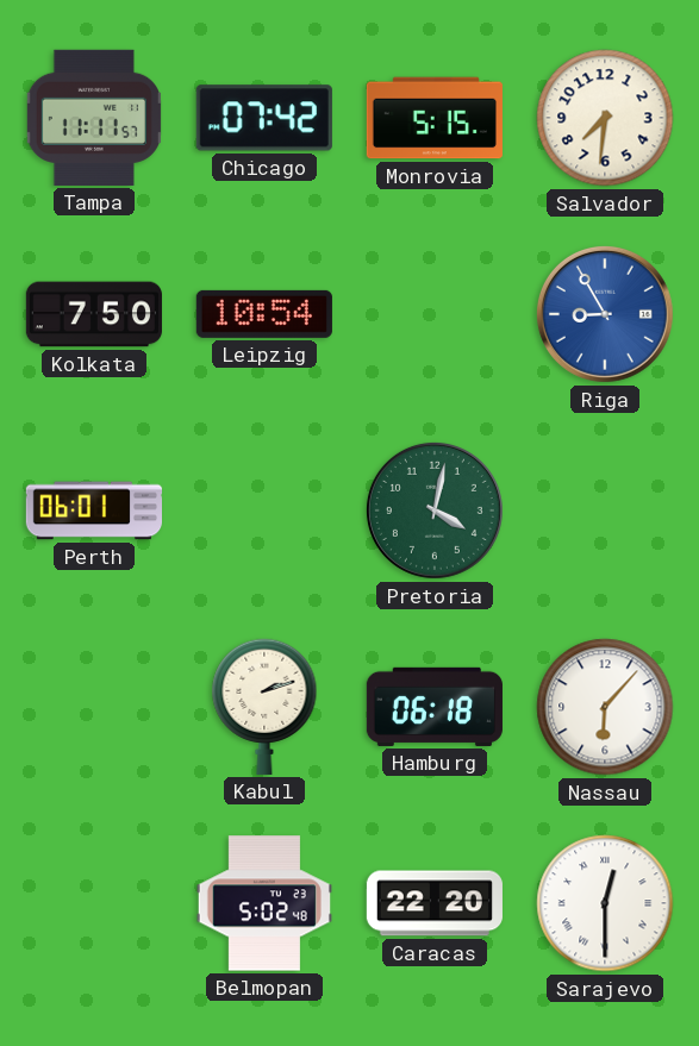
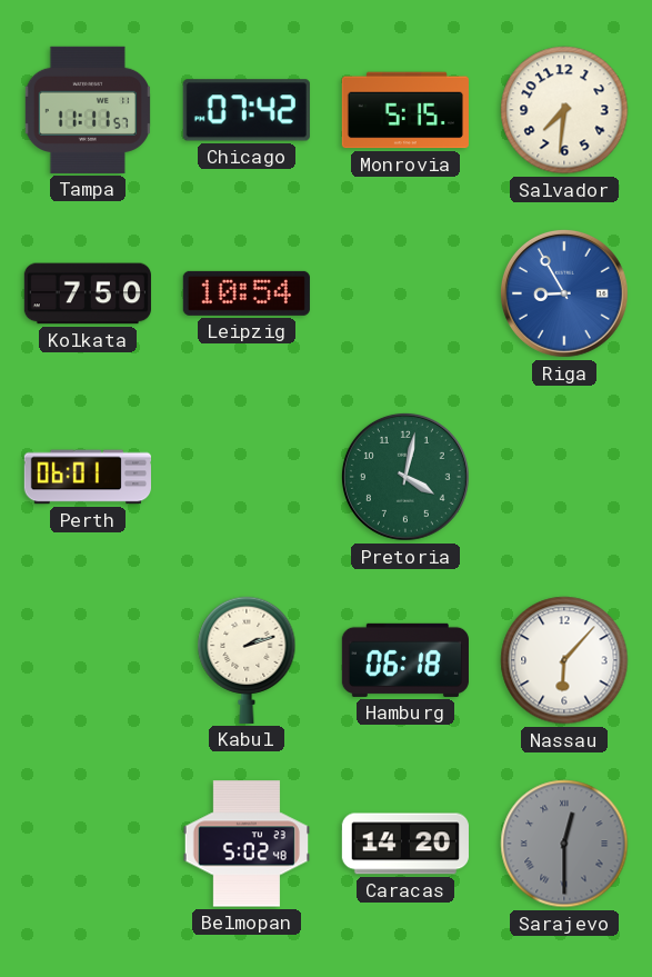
Caracas: 22:20 -> 14:20
Sarajevo dial: white -> grey
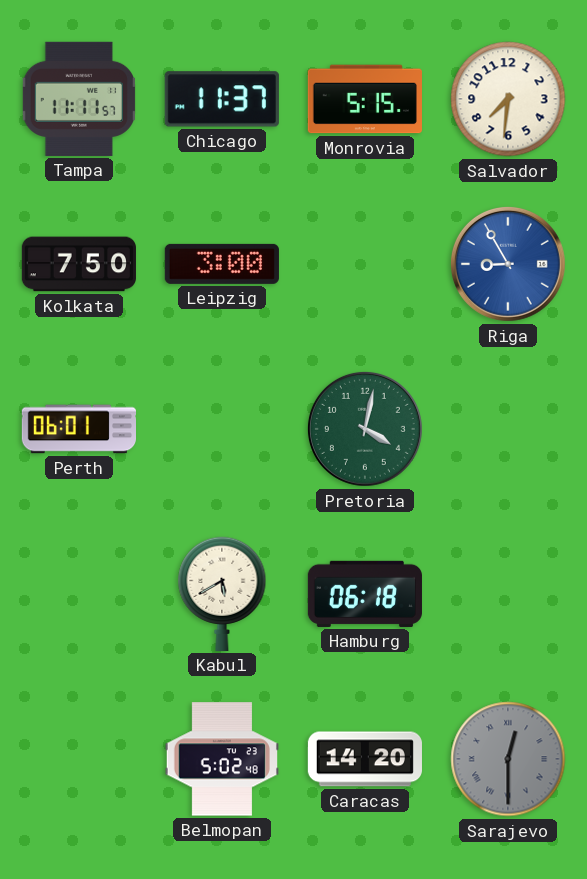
Chicago: 07:42 -> 11:37
Leipzig: 10:54 -> 3:00
Kabul: 2:12 -> 5:40
Nassau: 6:07 -> none
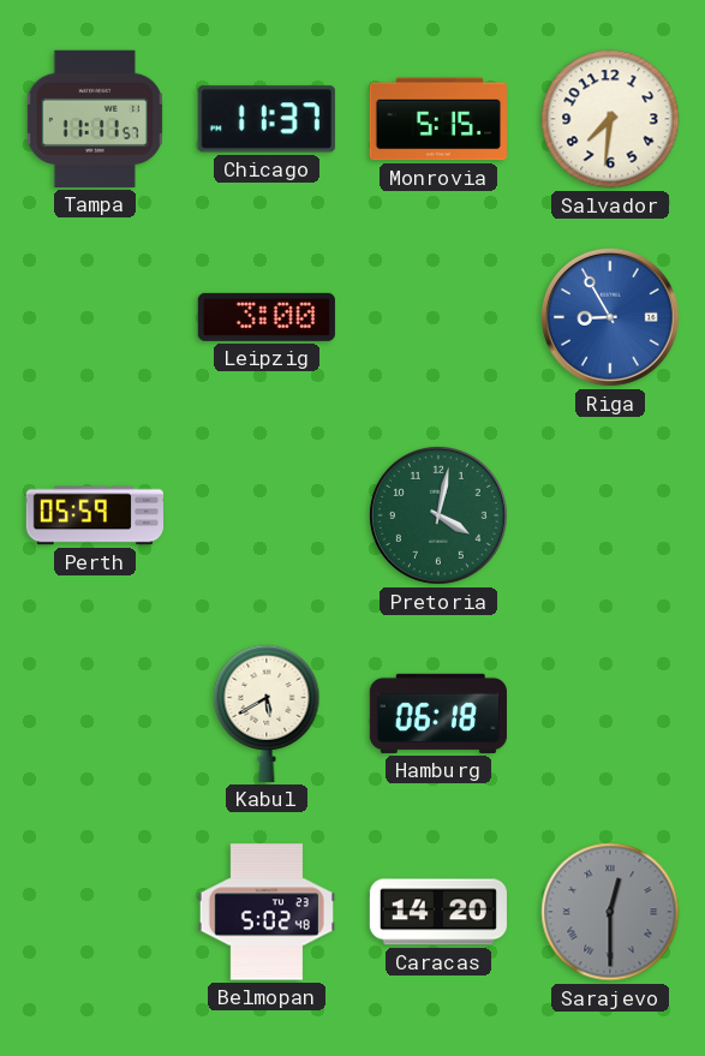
Kolkata: 7:50 -> none
Perth: 06:01 -> 05:59
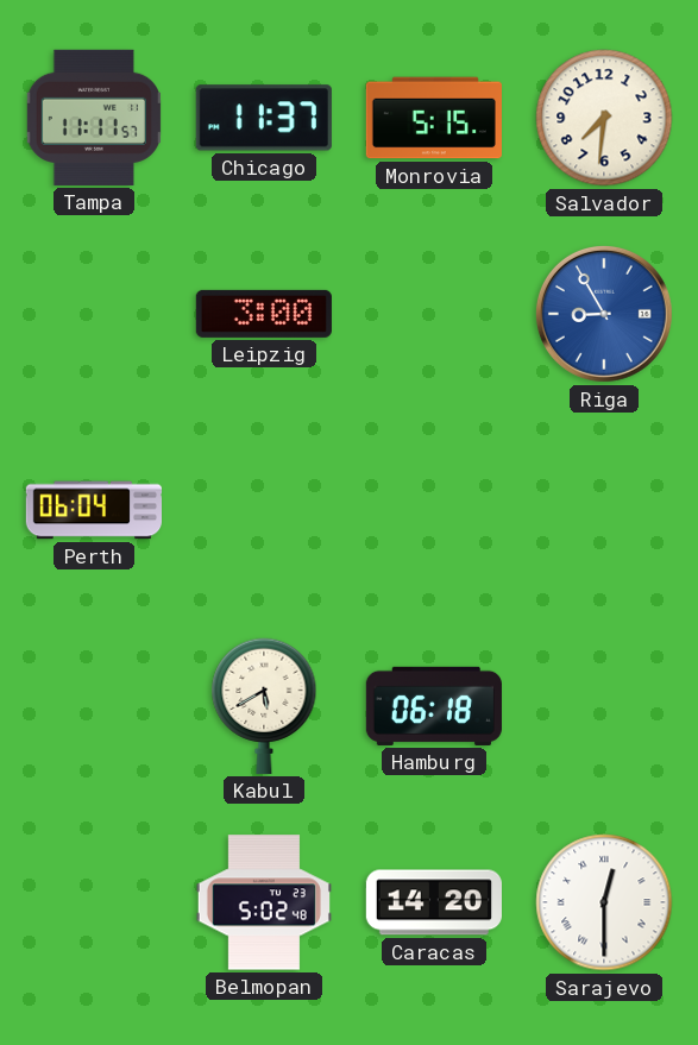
Perth: 05:59 -> 06:04
Pretoria: 4:02 -> none
Sarajevo dial: grey -> white
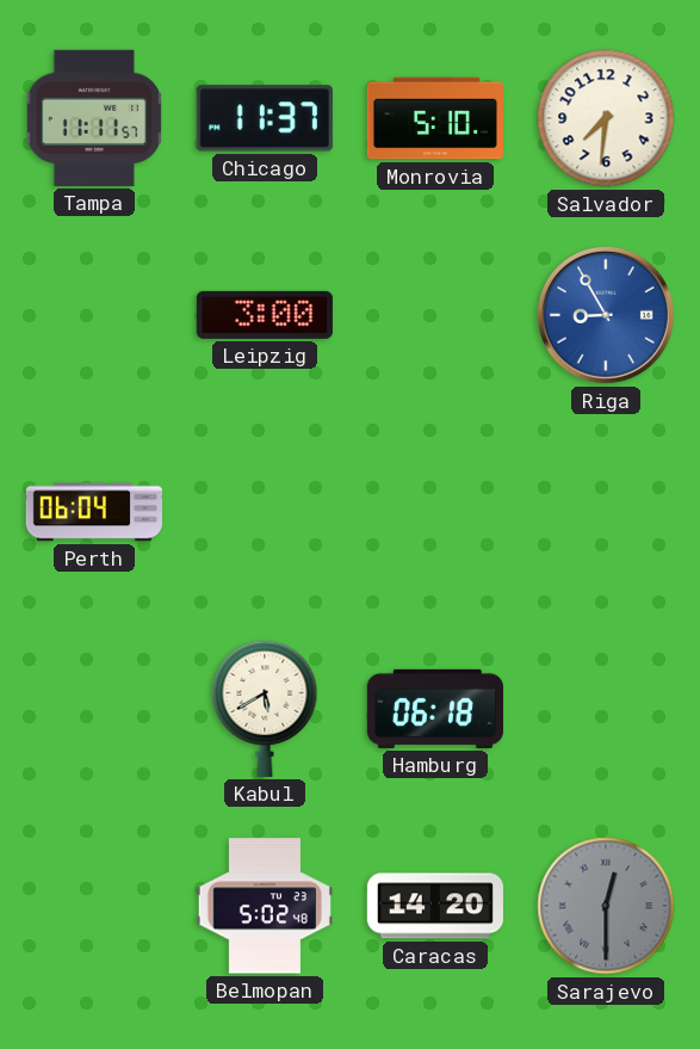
Monrovia: 5:15 -> 5:10
Sarajevo dial: white -> grey
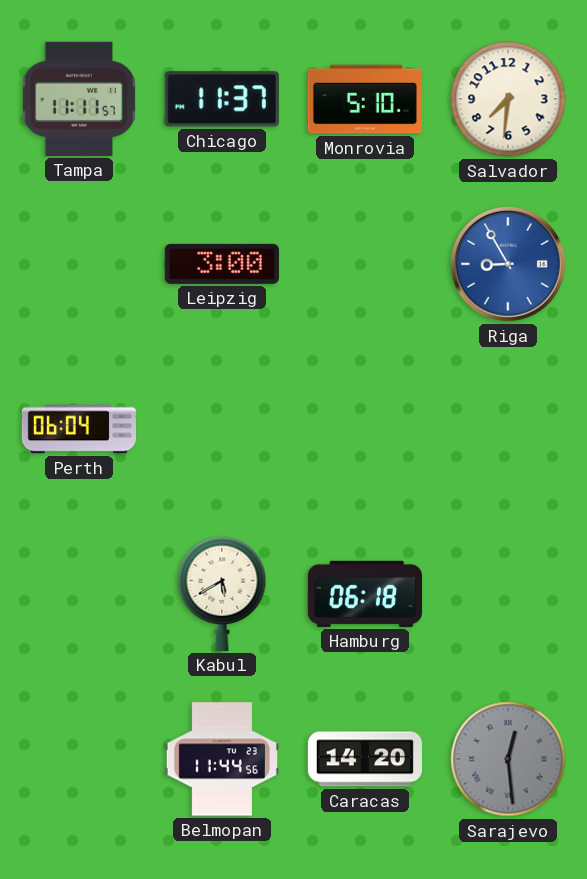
Belmopan: 5:02 -> 11:44
Sarajevo: 12:30 -> 12:29
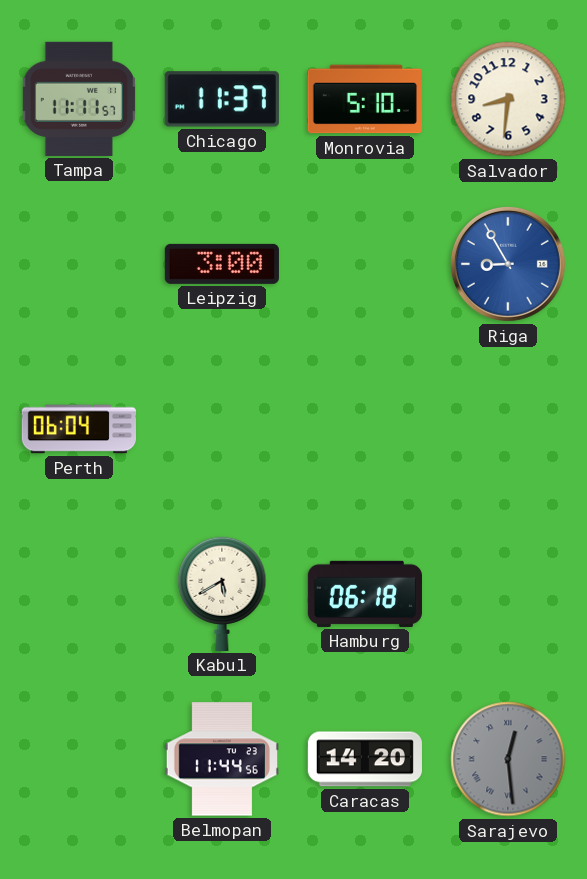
Salvador: 7:31 -> 8:31
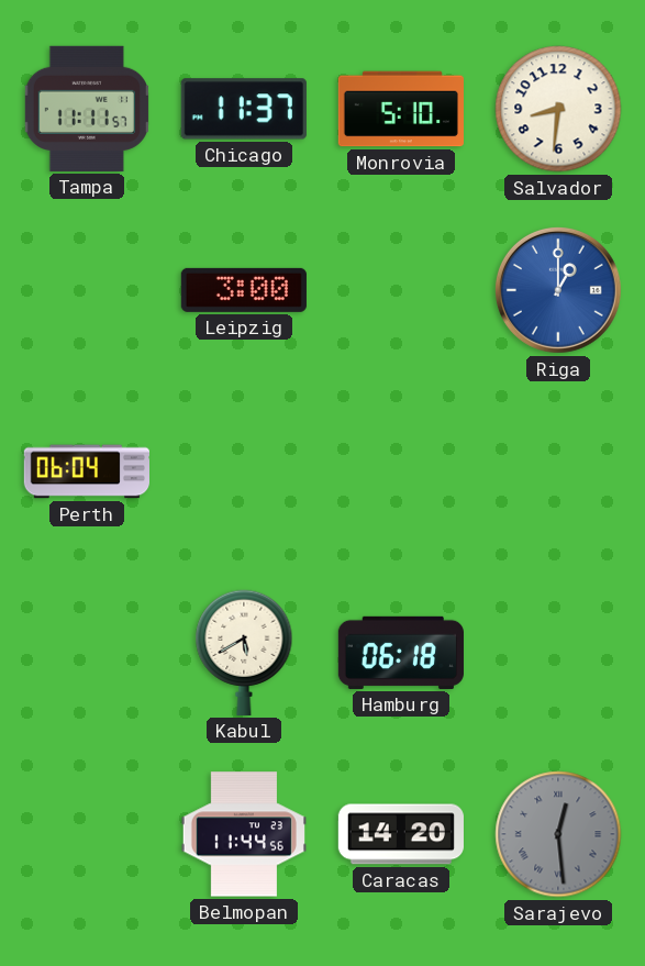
Riga: 8:55 -> 1:00
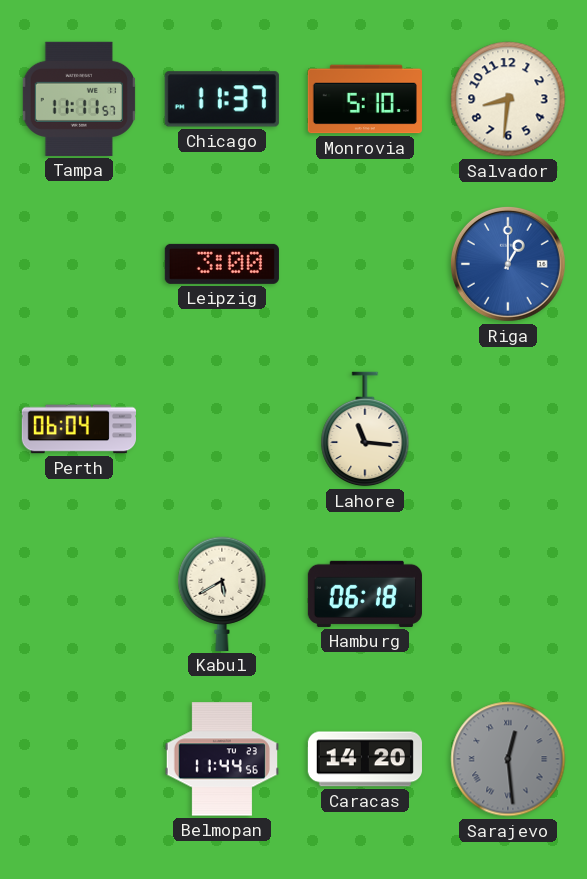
Lahore: none -> 11:16
